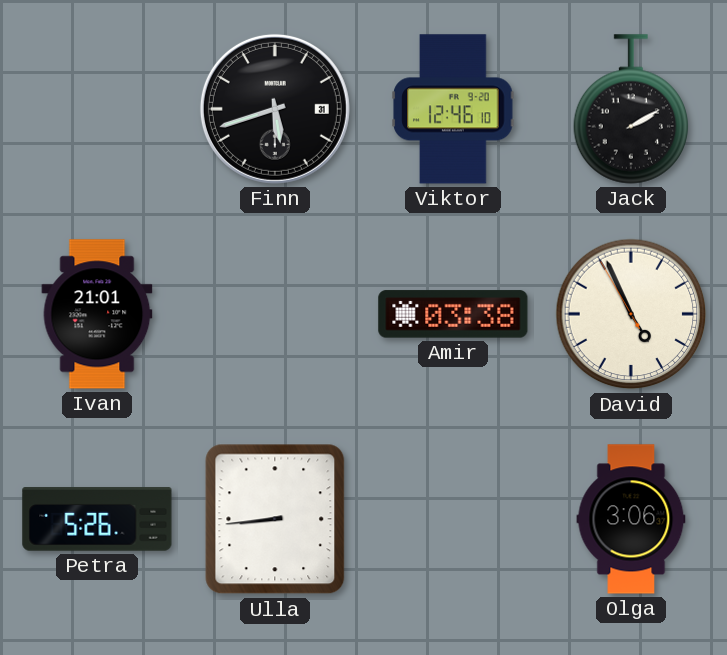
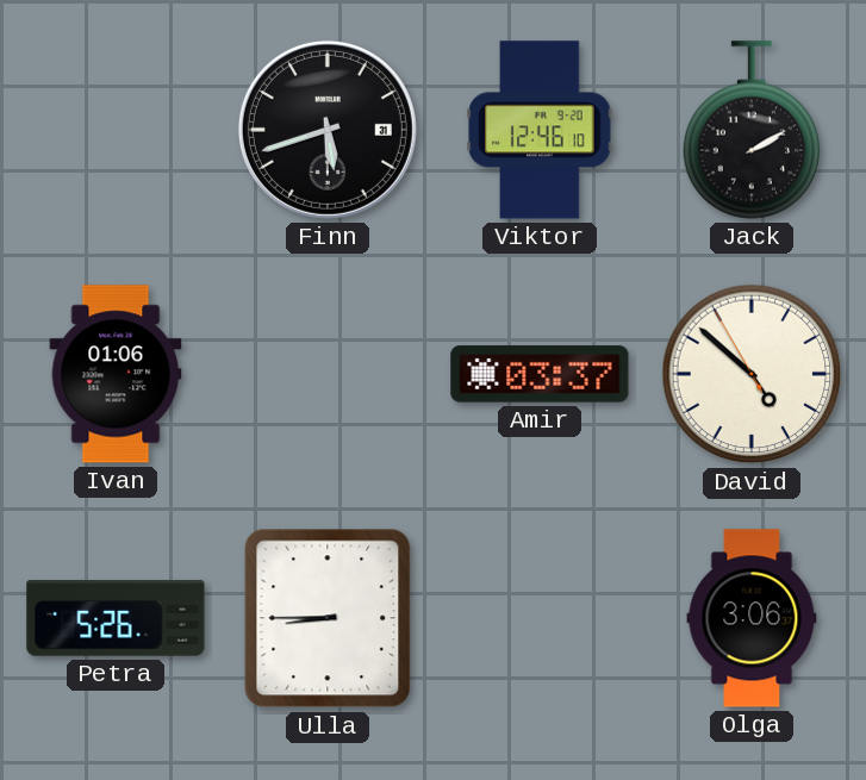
Ivan: 21:01 -> 01:06
Amir: 03:38 -> 03:37
David: 4:55 -> 4:51
Ulla: 8:44 -> 8:45
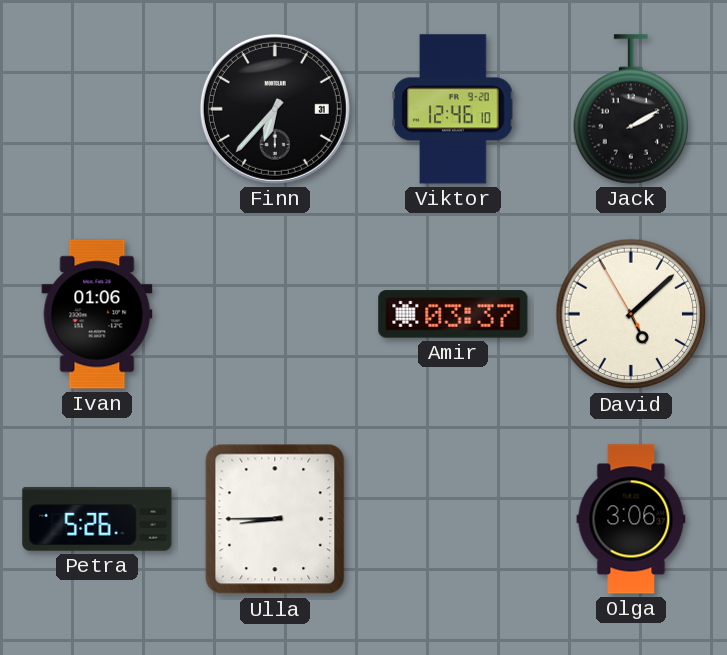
Finn: 5:42 -> 6:37
David: 4:51 -> 5:07
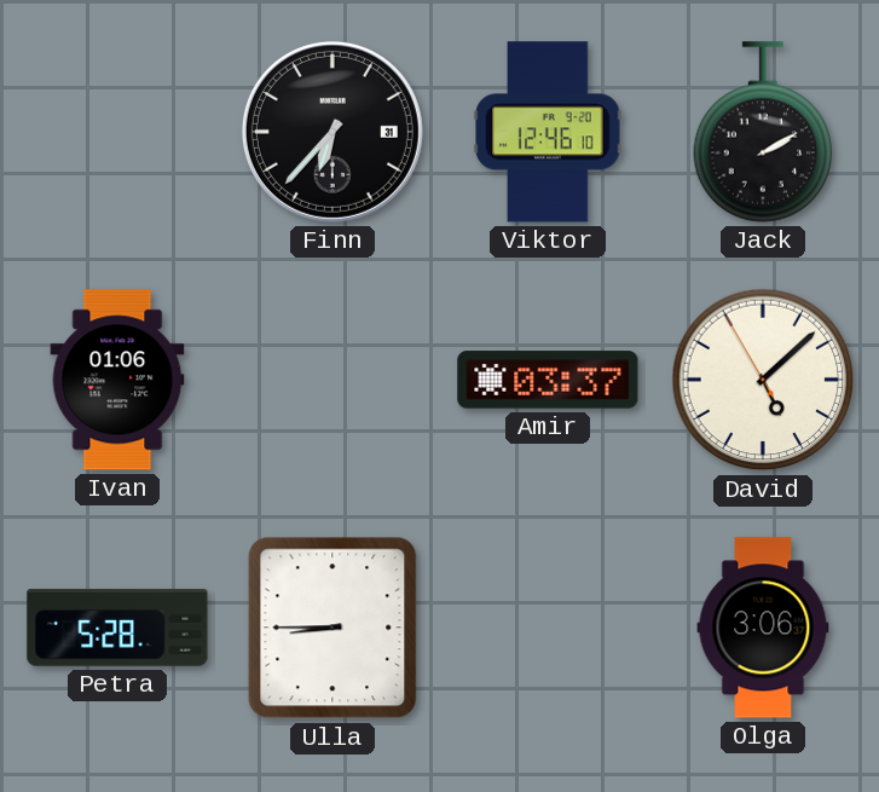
Petra: 5:26 -> 5:28
